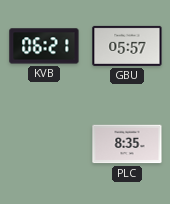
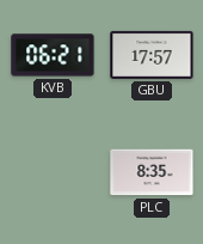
GBU: 05:57 -> 17:57
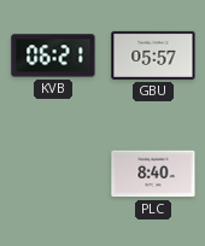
GBU: 17:57 -> 05:57
PLC: 8:35 -> 8:40
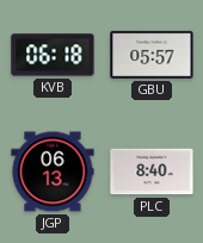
KVB: 06:21 -> 06:18
JGP: none -> 06:13
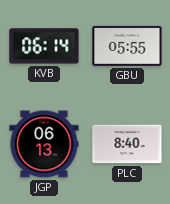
KVB: 06:18 -> 06:14
GBU: 05:57 -> 05:55
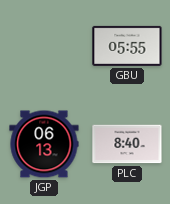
KVB: 06:14 -> none
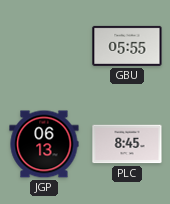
PLC: 8:40 -> 8:45
